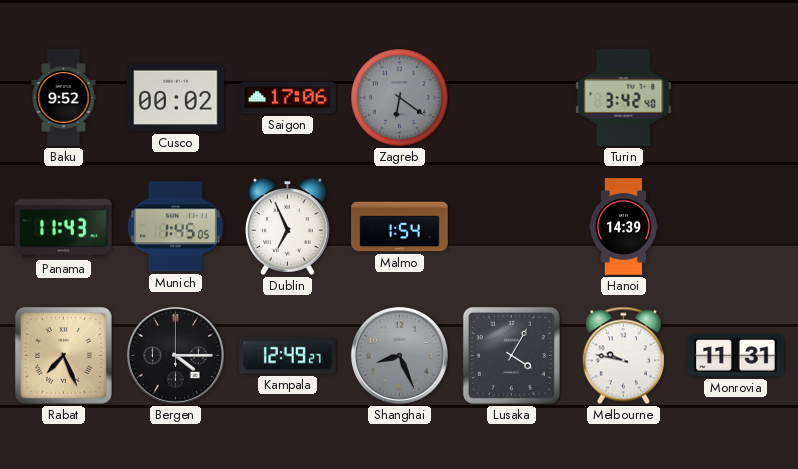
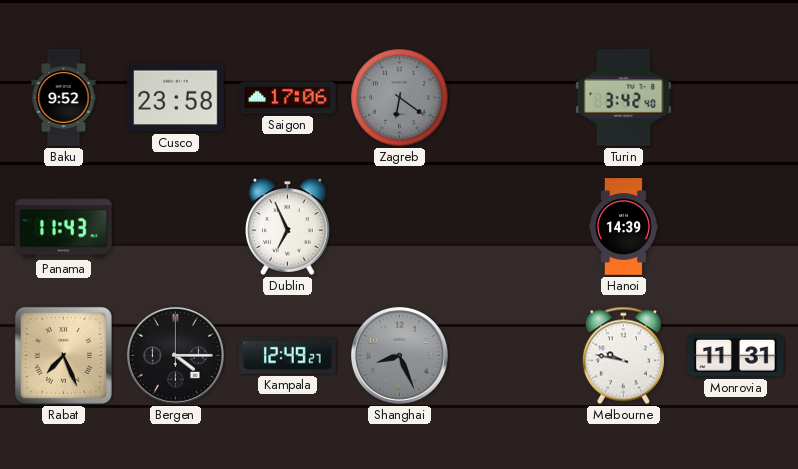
Cusco: 00:02 -> 23:58
Munich: 1:45 -> none
Malmo: 1:54 -> none
Lusaka: 4:05 -> none
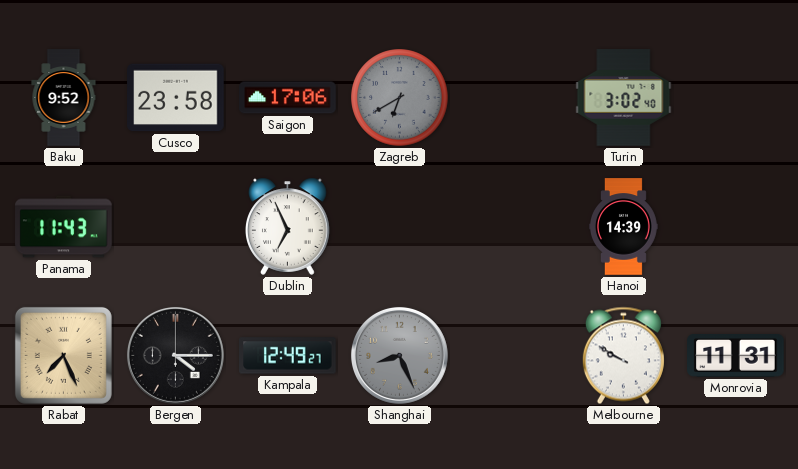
Zagreb: 6:21 -> 6:40
Turin: 3:42 -> 3:02
Melbourne: 9:47 -> 9:50
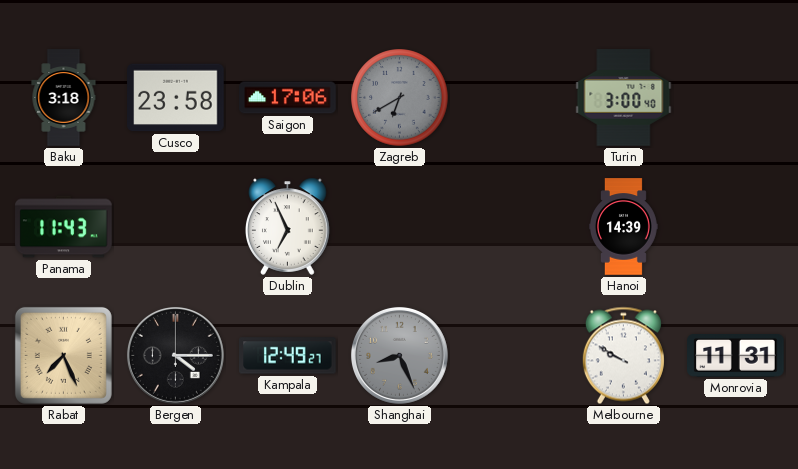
Baku: 9:52 -> 3:18
Turin: 3:02 -> 3:00
